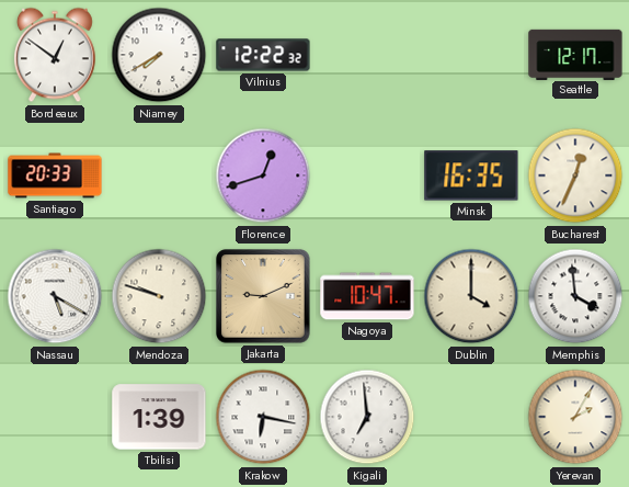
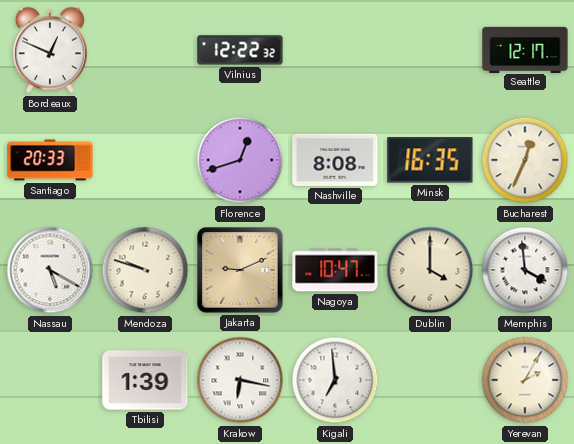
Bordeaux: 12:51 -> 12:49
Niamey: 7:40 -> none
Nashville: none -> 8:08
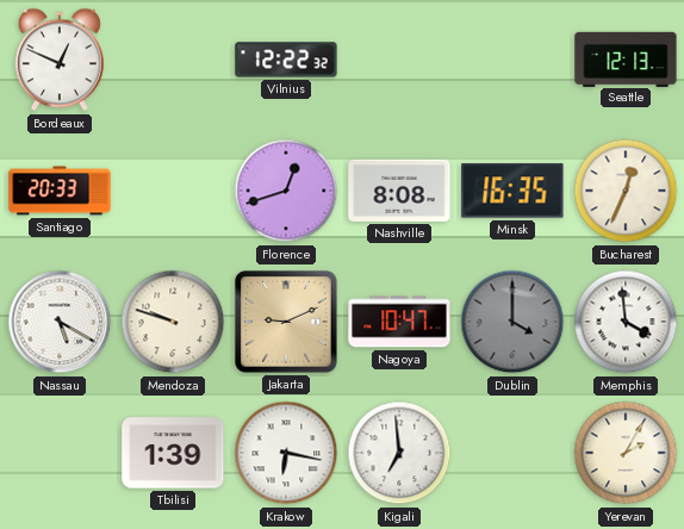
Seattle: 12:17 -> 12:13
Dublin dial: cream -> grey
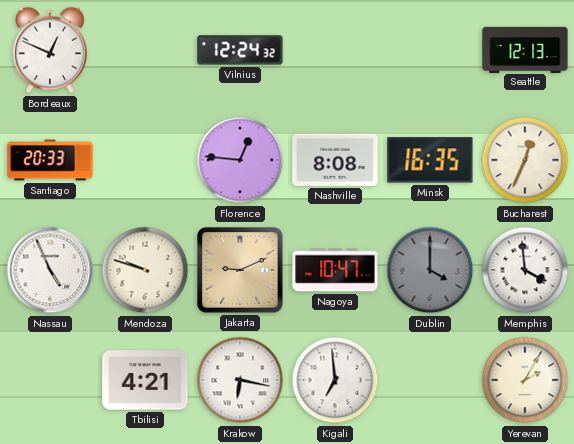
Vilnius: 12:22 -> 12:24
Florence: 12:42 -> 12:46
Nassau: 5:20 -> 4:56
Tbilisi: 1:39 -> 4:21
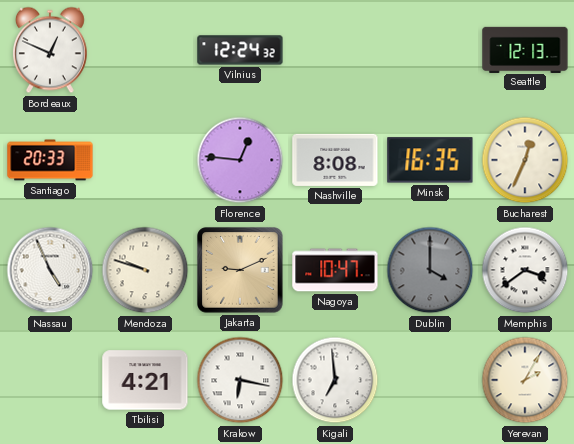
Memphis: 3:59 -> 3:39
